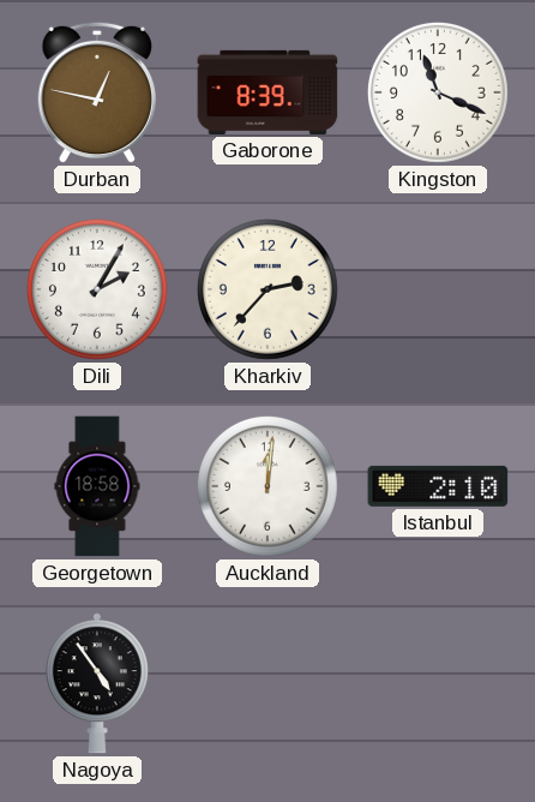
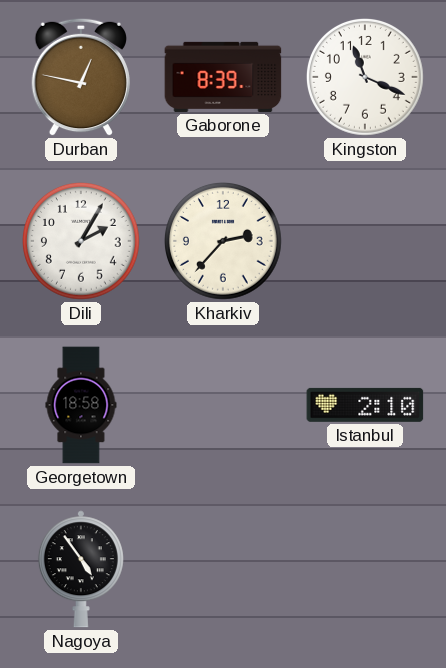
Auckland: 12:01 -> none
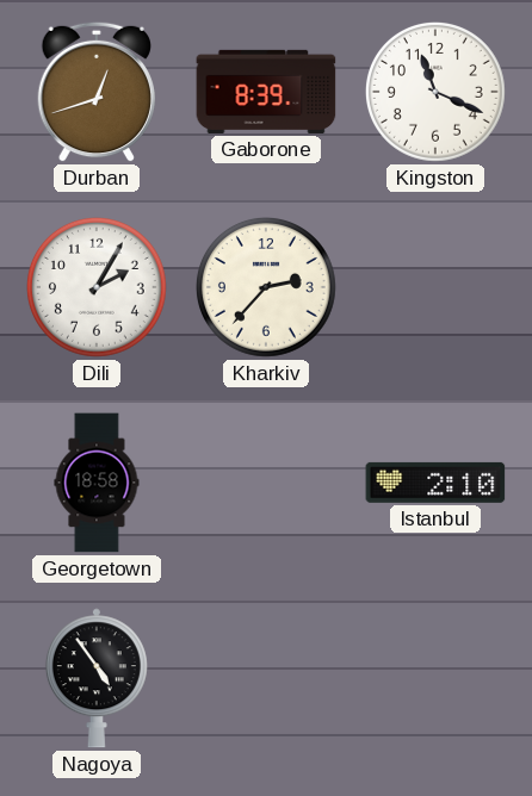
Durban: 12:47 -> 12:42
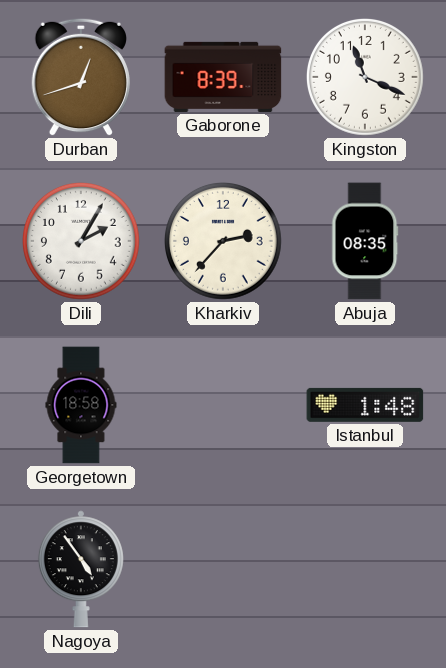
Abuja: none -> 08:35
Istanbul: 2:10 -> 1:48
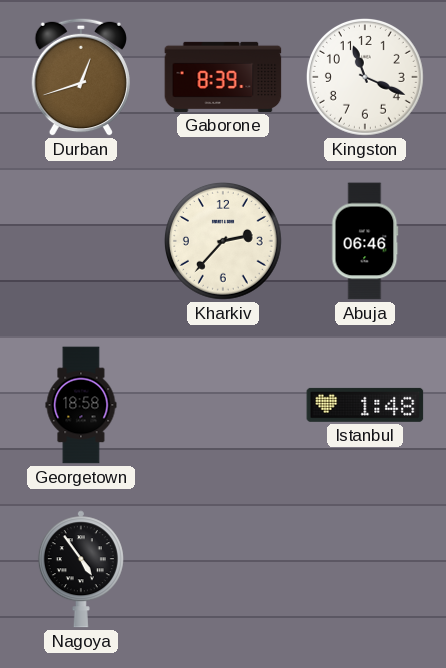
Dili: 2:05 -> none
Abuja: 08:35 -> 06:46
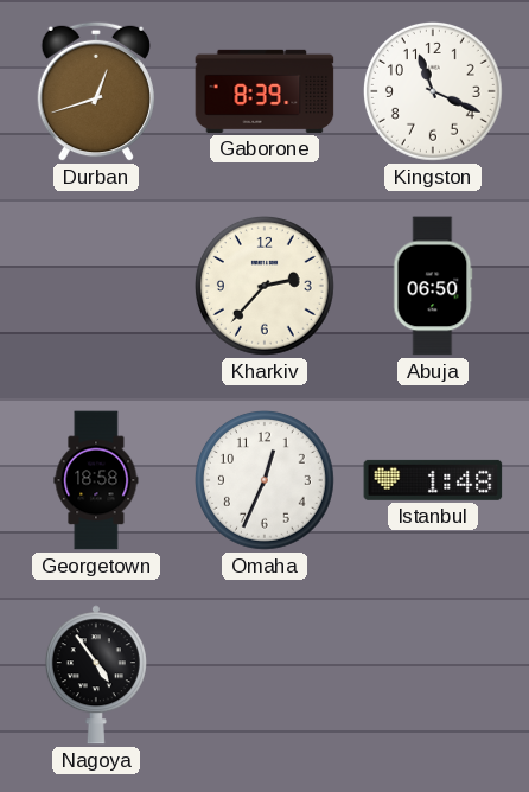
Abuja: 06:46 -> 06:50
Omaha: none -> 12:34
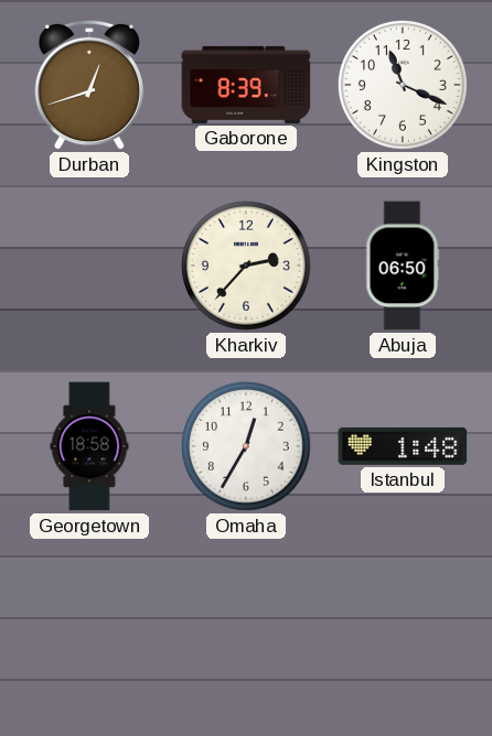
Omaha: 12:34 -> 12:35
Nagoya: 4:54 -> none
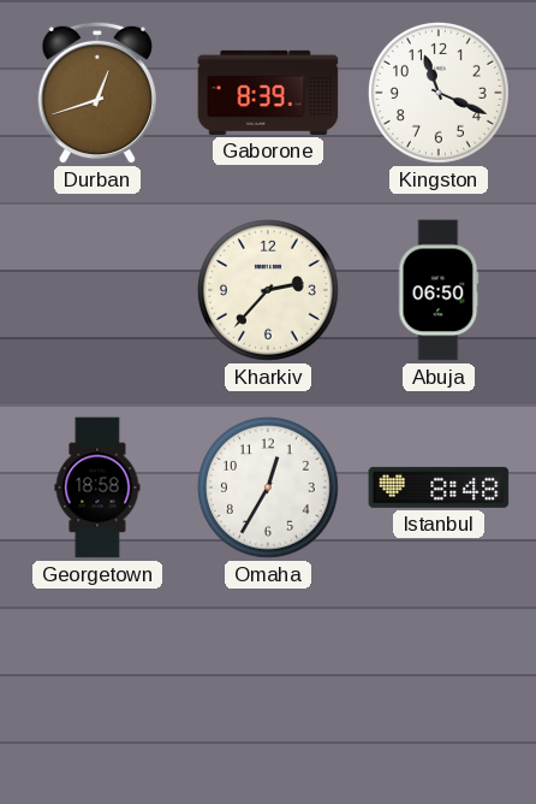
Istanbul: 1:48 -> 8:48
